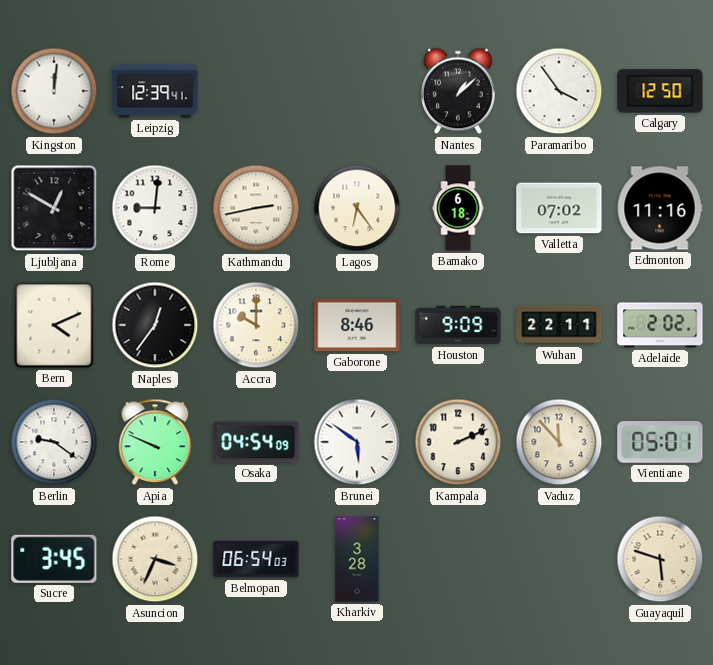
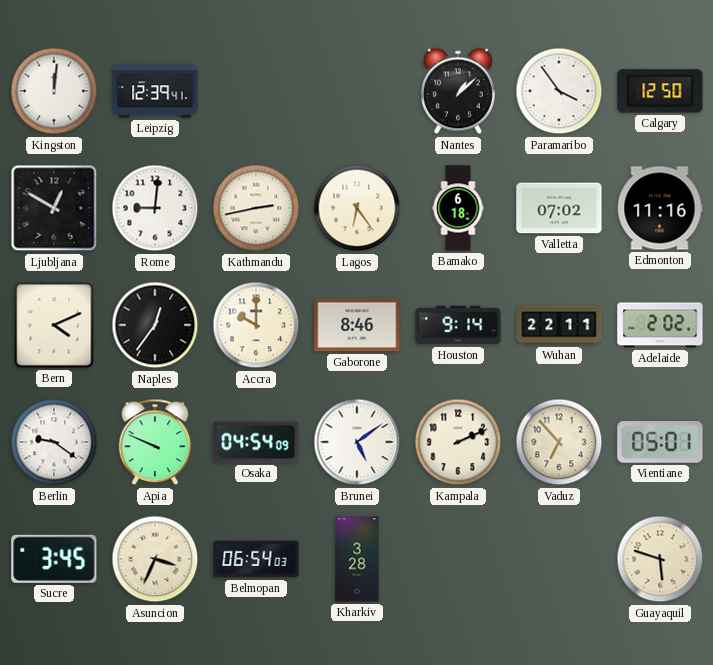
Houston: 9:09 -> 9:14
Brunei: 5:51 -> 5:09
Vaduz: 11:53 -> 6:53
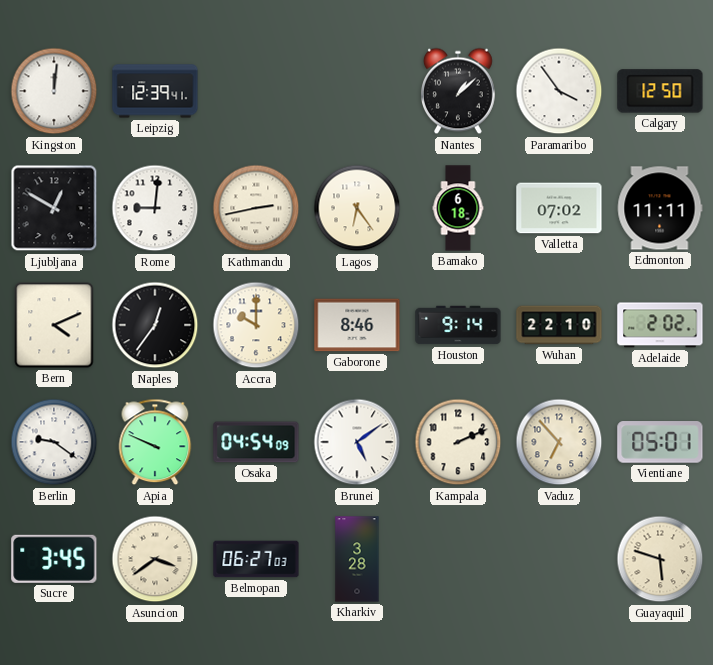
Edmonton: 11:16 -> 11:11
Wuhan: 22:11 -> 22:10
Asuncion: 3:34 -> 3:39
Belmopan: 06:54 -> 06:27
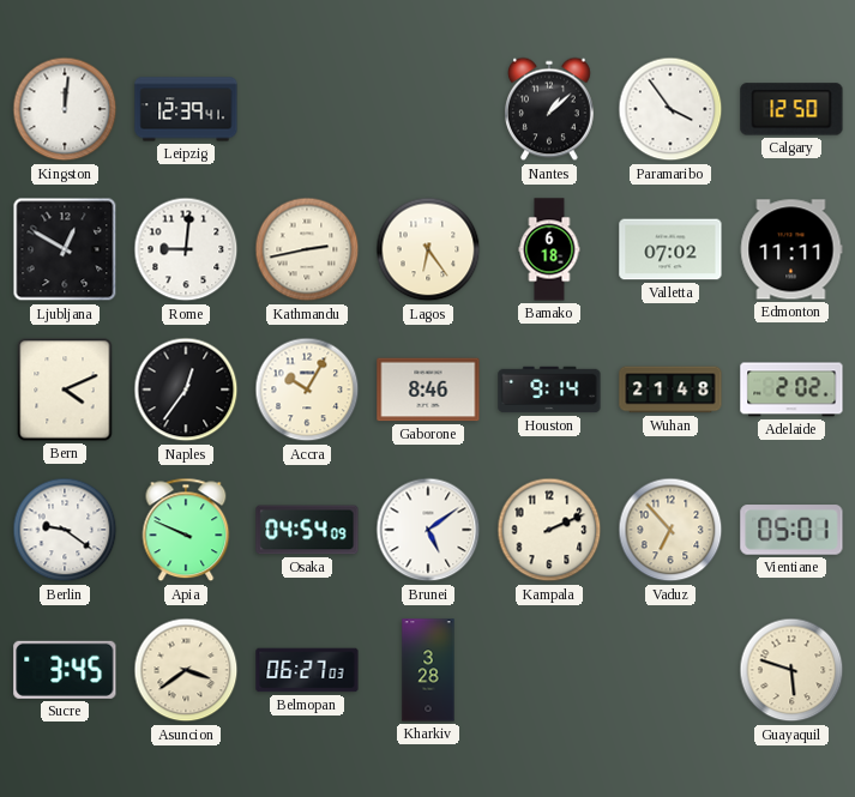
Accra: 10:00 -> 10:05
Wuhan: 22:10 -> 21:48
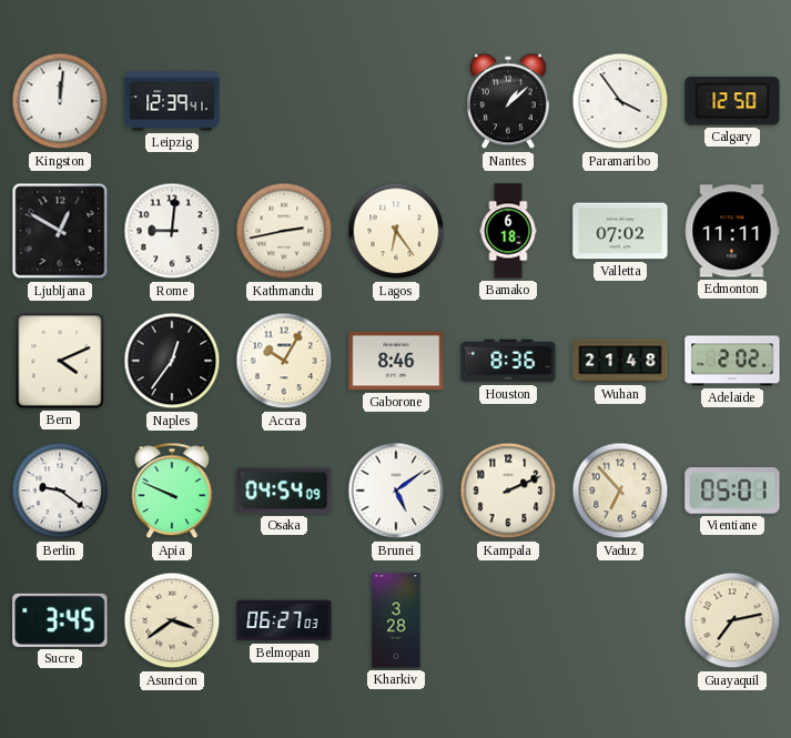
Houston: 9:14 -> 8:36
Guayaquil: 5:48 -> 7:13
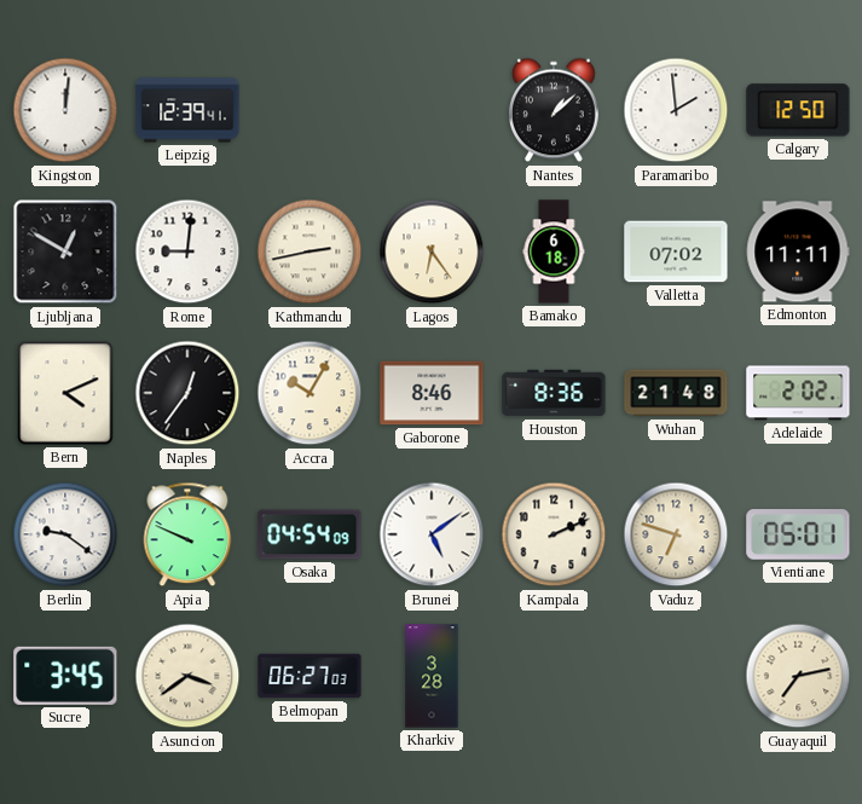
Paramaribo: 3:54 -> 1:59
Vaduz: 6:53 -> 6:48
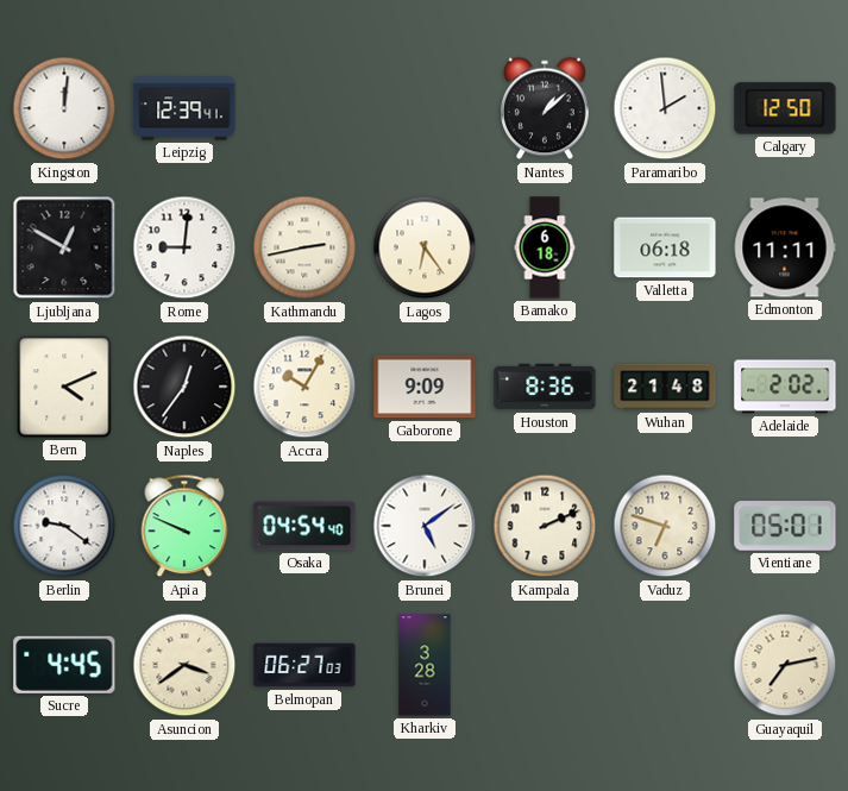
Valletta: 07:02 -> 06:18
Gaborone: 8:46 -> 9:09
Osaka: 04:54:09 -> 04:54:40
Sucre: 3:45 -> 4:45
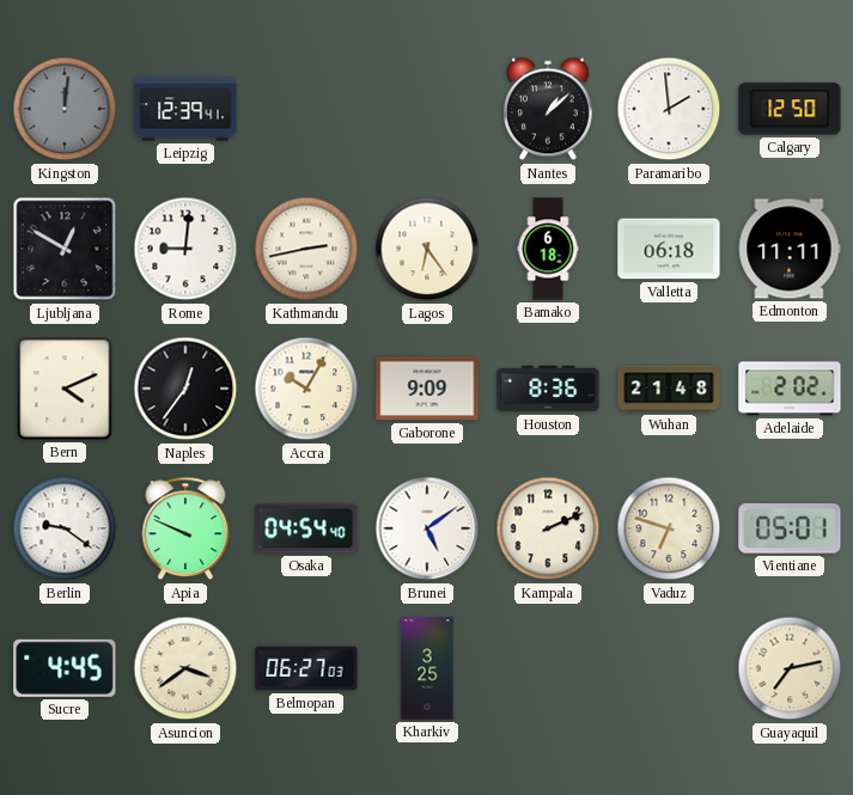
Kingston dial: white -> grey
Kharkiv: 3:28 -> 3:25
